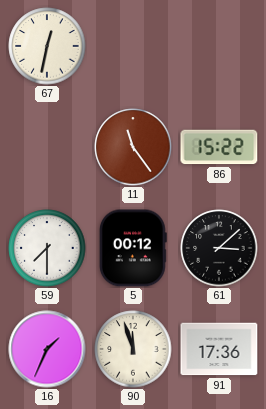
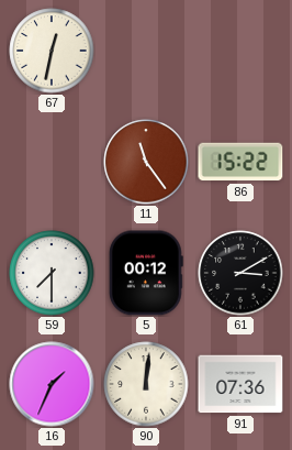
61: 3:08 -> 3:10
90: 11:57 -> 12:01
91: 17:36 -> 07:36
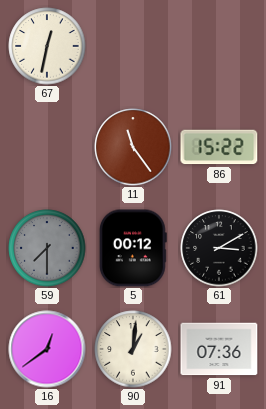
59 dial: white -> grey
16: 1:34 -> 12:39
90: 12:01 -> 1:01
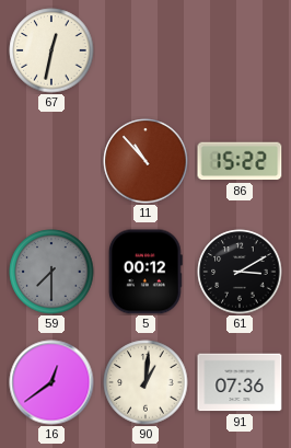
11: 11:24 -> 10:53
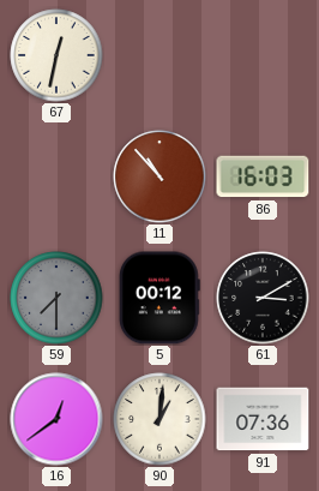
86: 15:22 -> 16:03
